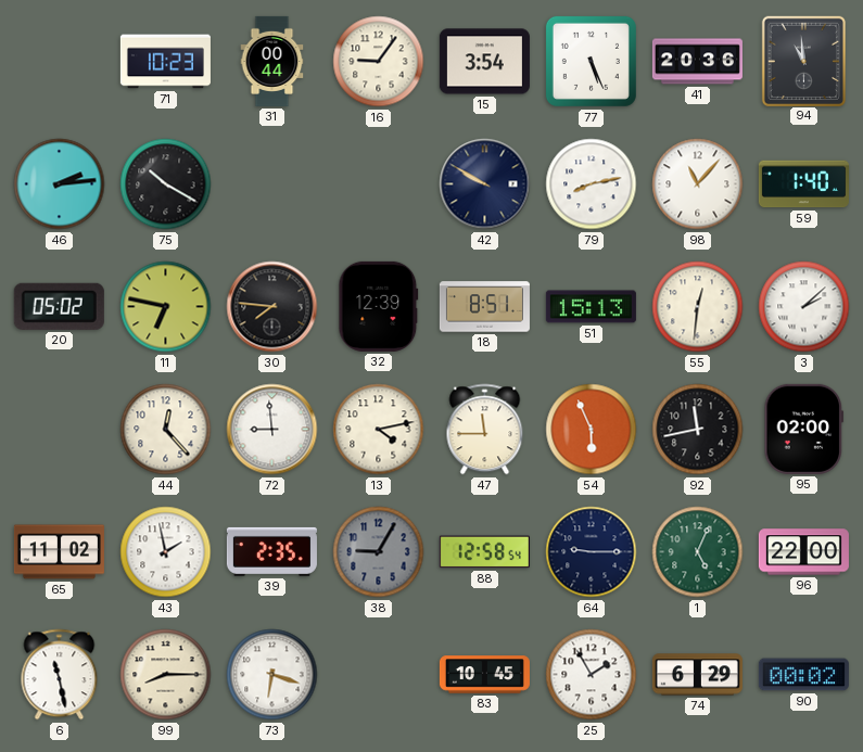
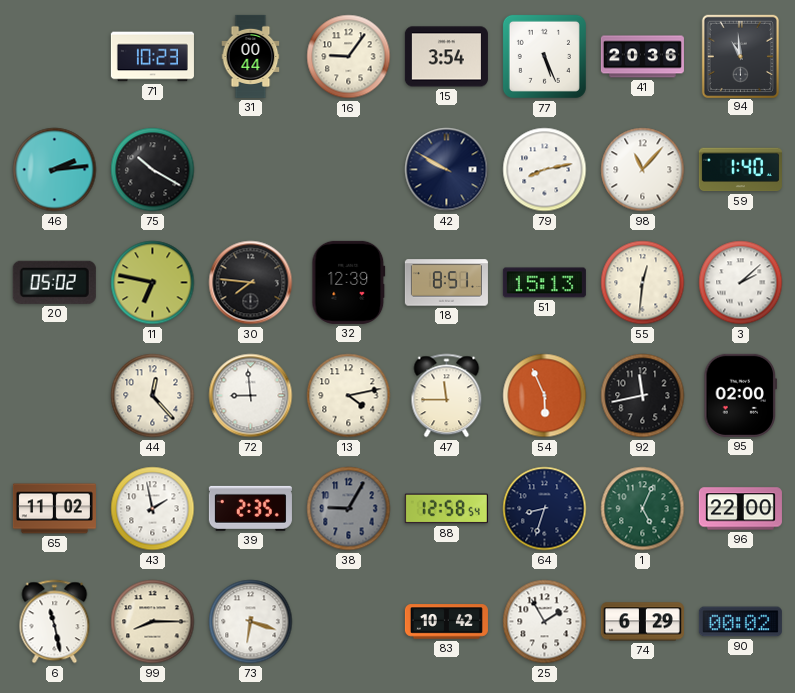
64: 9:15 -> 8:33
83: 10:45 -> 10:42
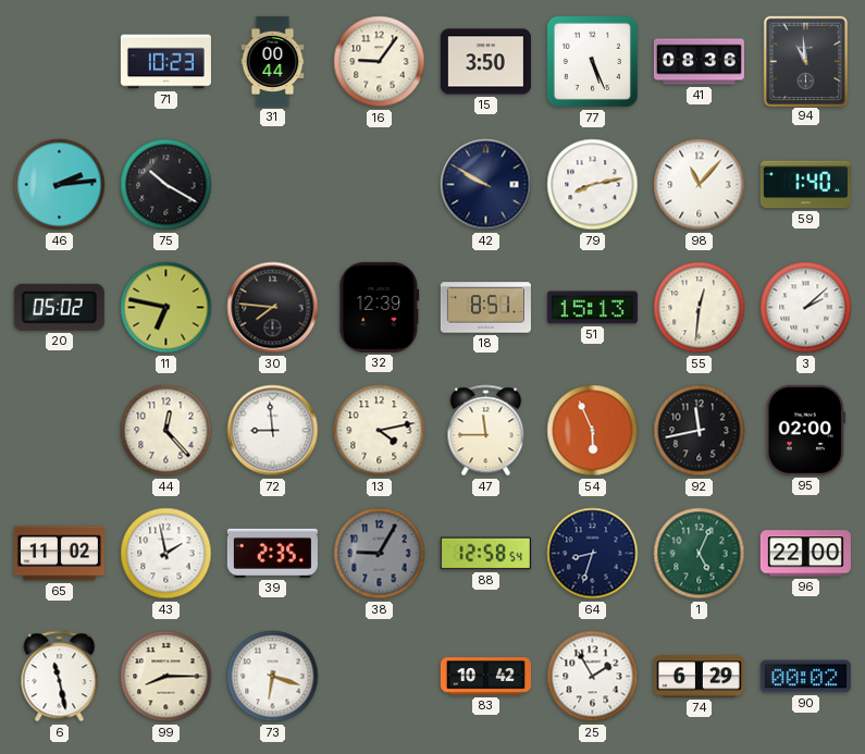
15: 3:54 -> 3:50
41: 20:36 -> 08:36
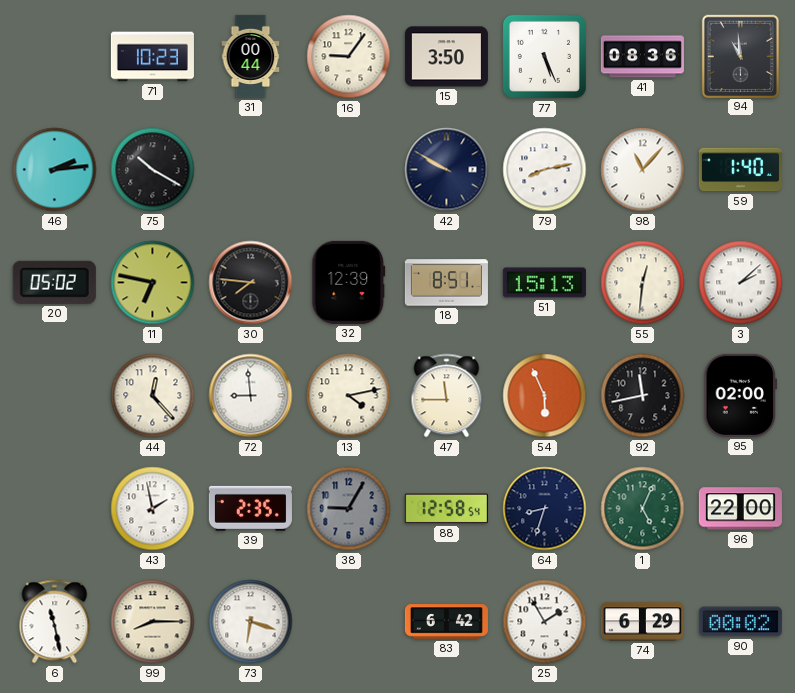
65: 11:02 -> none
83: 10:42 -> 6:42
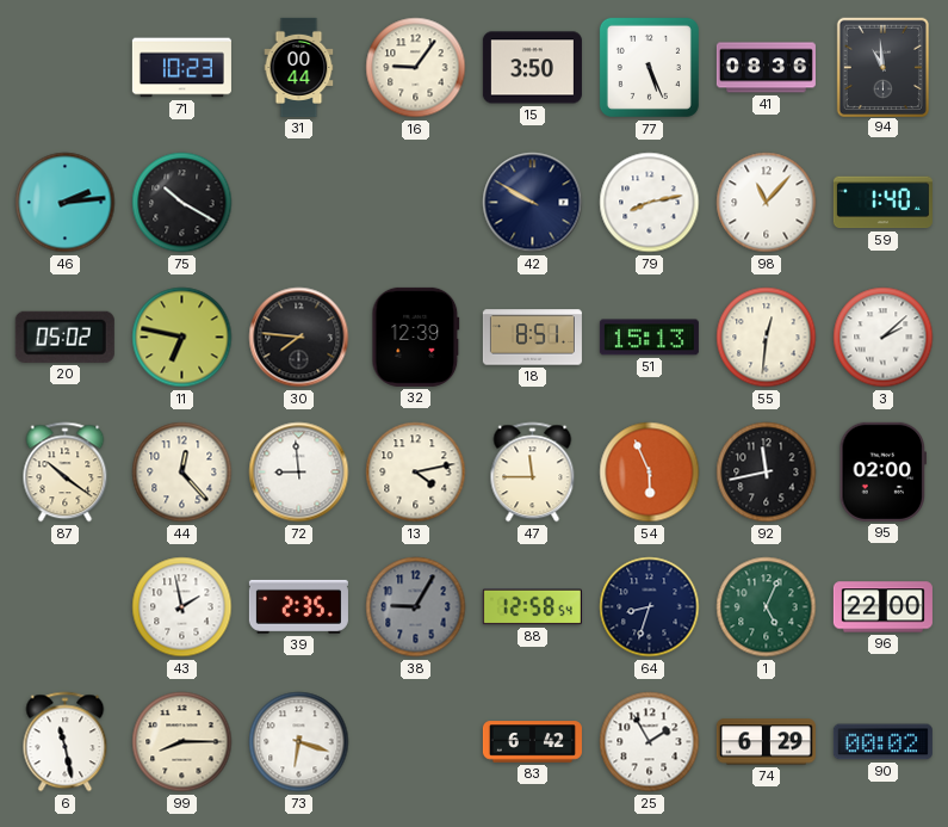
87: none -> 10:21
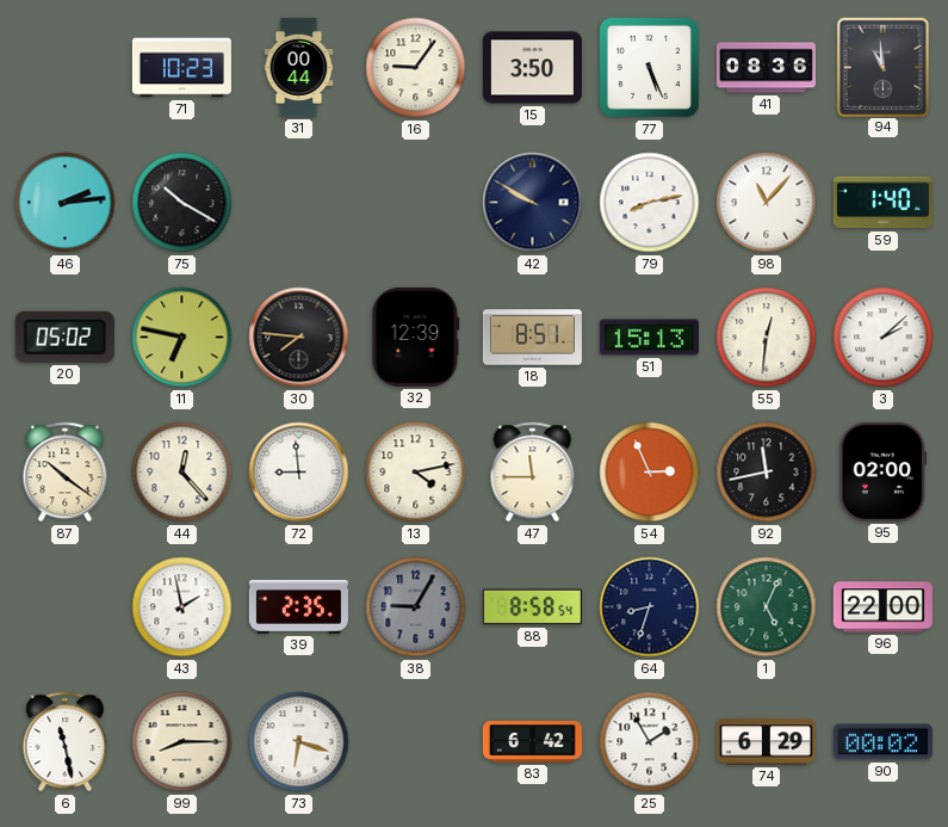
54: 5:56 -> 2:56
88: 12:58 -> 8:58
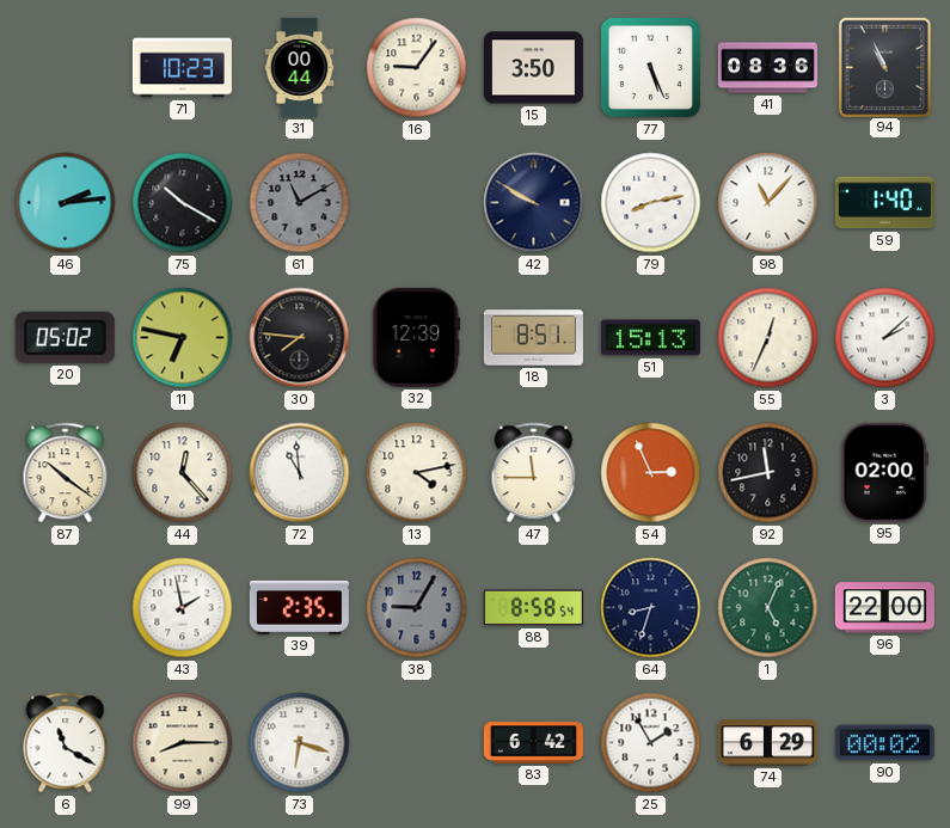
94: 10:59 -> 10:56
61: none -> 11:10
55: 12:31 -> 12:34
72: 8:59 -> 10:59
6: 11:28 -> 11:20
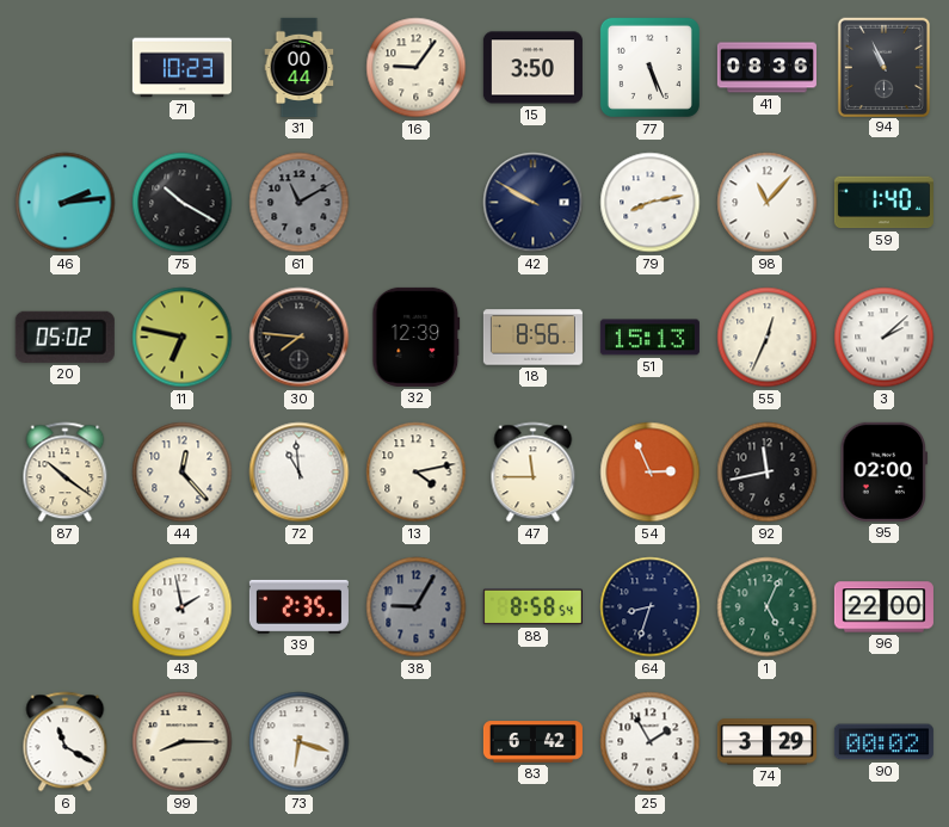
18: 8:51 -> 8:56
74: 6:29 -> 3:29
